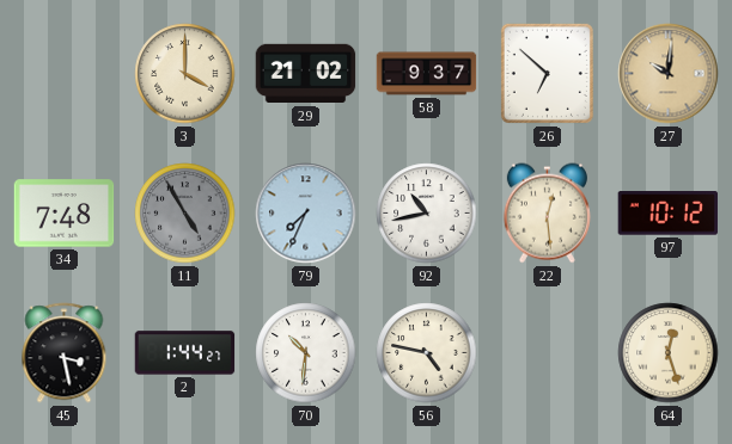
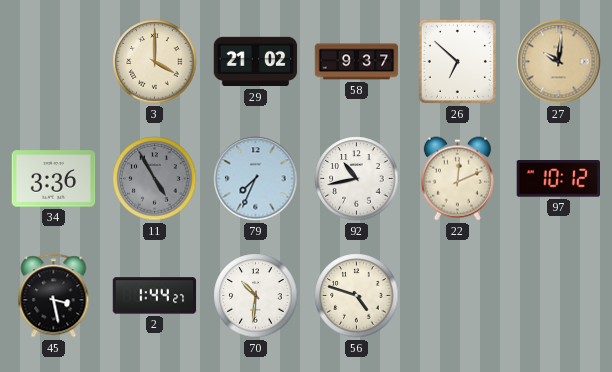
34: 7:48 -> 3:36
22: 12:29 -> 12:11
56: 4:47 -> 4:48
64: 12:27 -> none
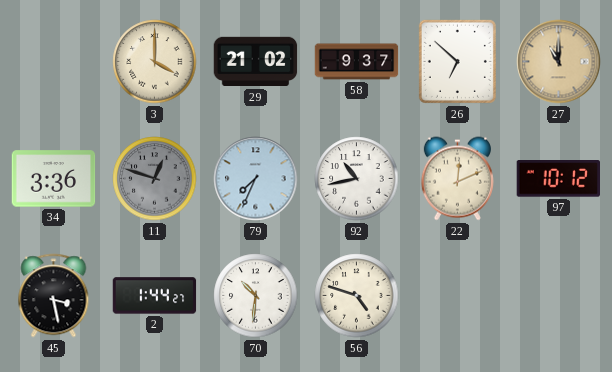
27: 10:01 -> 11:00
11: 4:55 -> 12:48
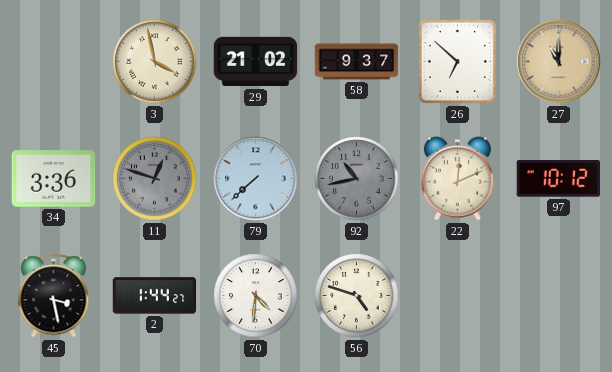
3: 4:00 -> 3:58
79: 7:34 -> 7:38
92 dial: white -> grey
70: 10:31 -> 4:31
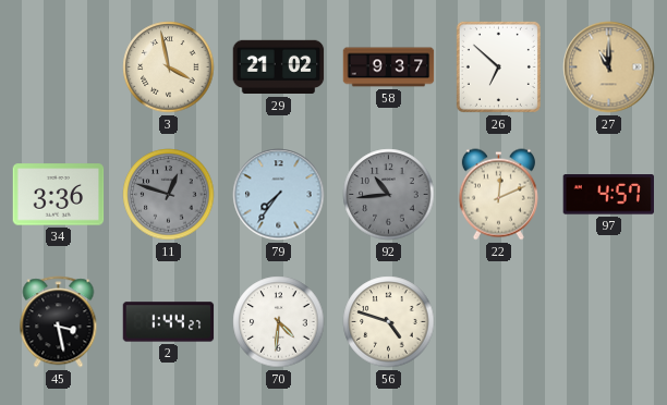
79: 7:38 -> 7:36
92: 10:43 -> 10:44
97: 10:12 -> 4:57
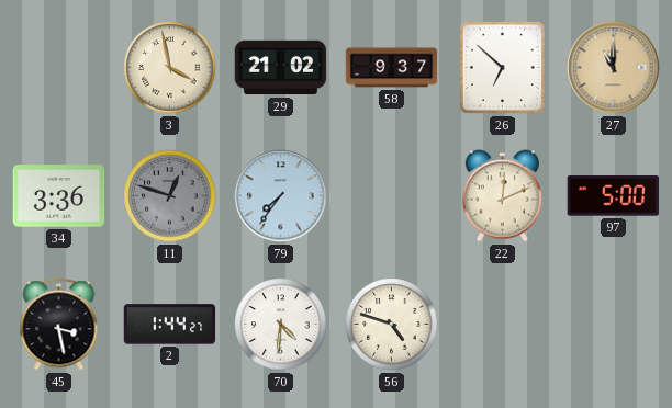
92: 10:44 -> none
97: 4:57 -> 5:00
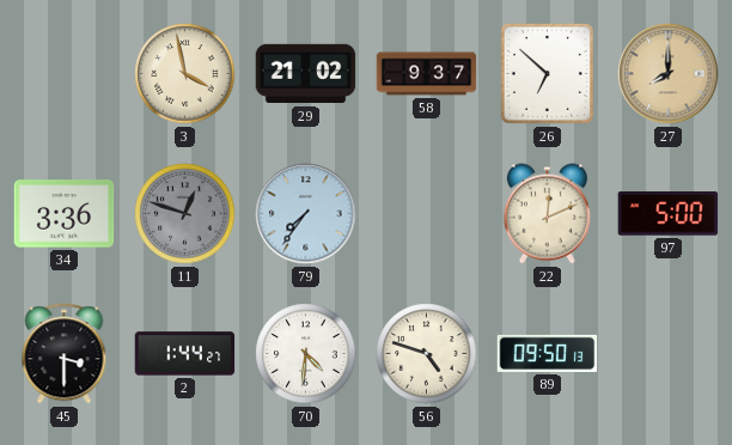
27: 11:00 -> 8:00
45: 3:28 -> 3:30
89: none -> 09:50
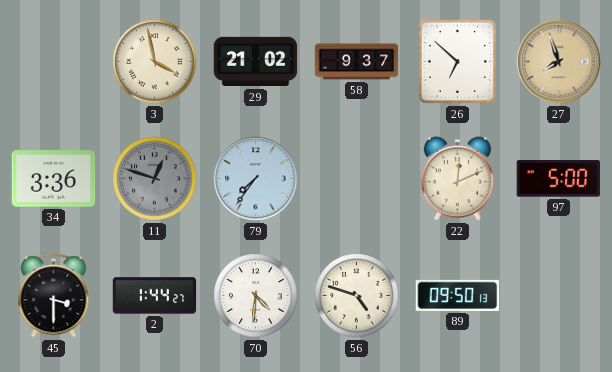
27: 8:00 -> 7:57
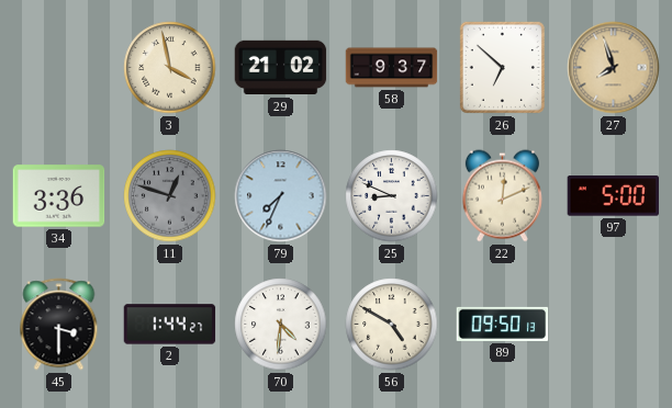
79: 7:36 -> 7:34
25: none -> 8:49
56: 4:48 -> 4:50
